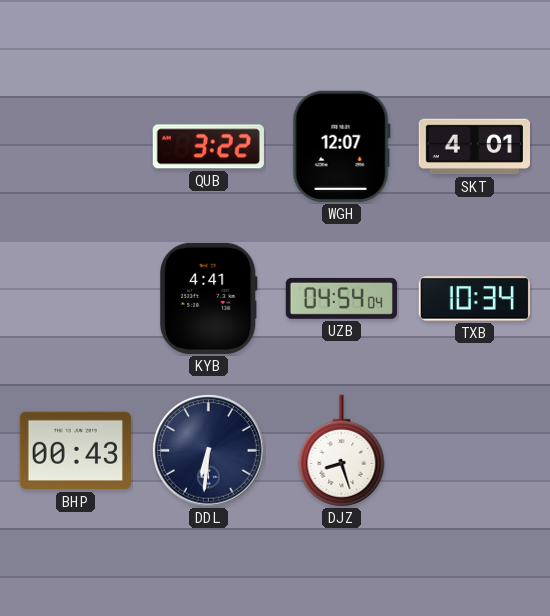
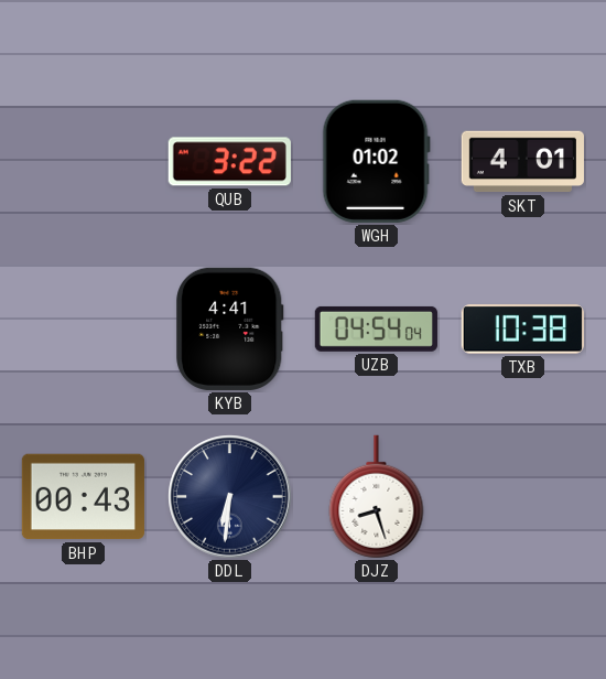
WGH: 12:07 -> 01:02
TXB: 10:34 -> 10:38
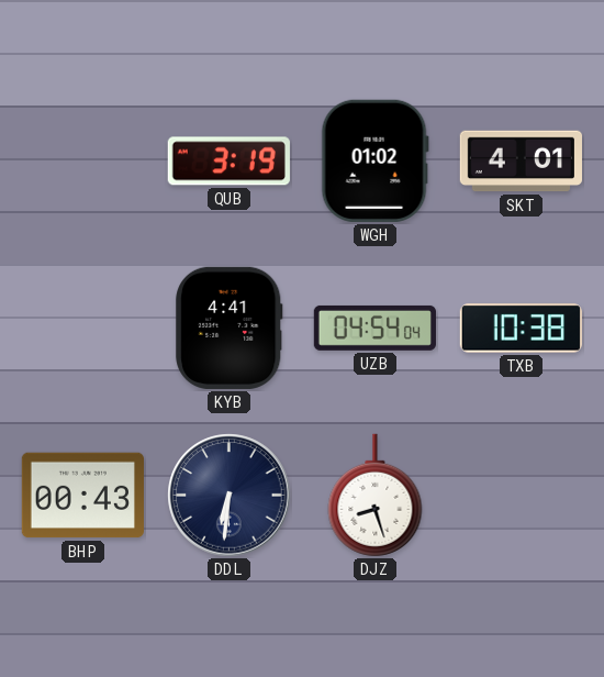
QUB: 3:22 -> 3:19
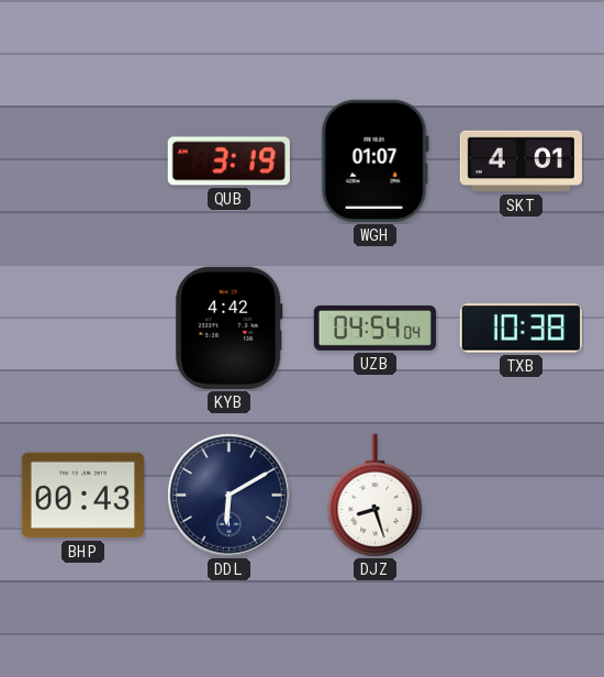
WGH: 01:02 -> 01:07
KYB: 4:41 -> 4:42
DDL: 6:31 -> 6:10
